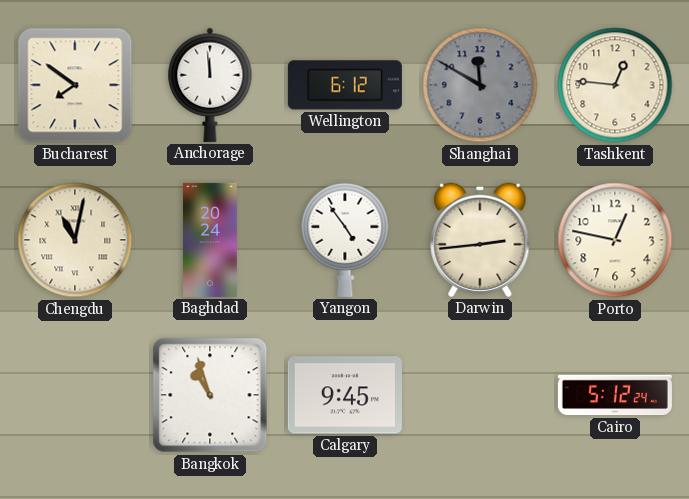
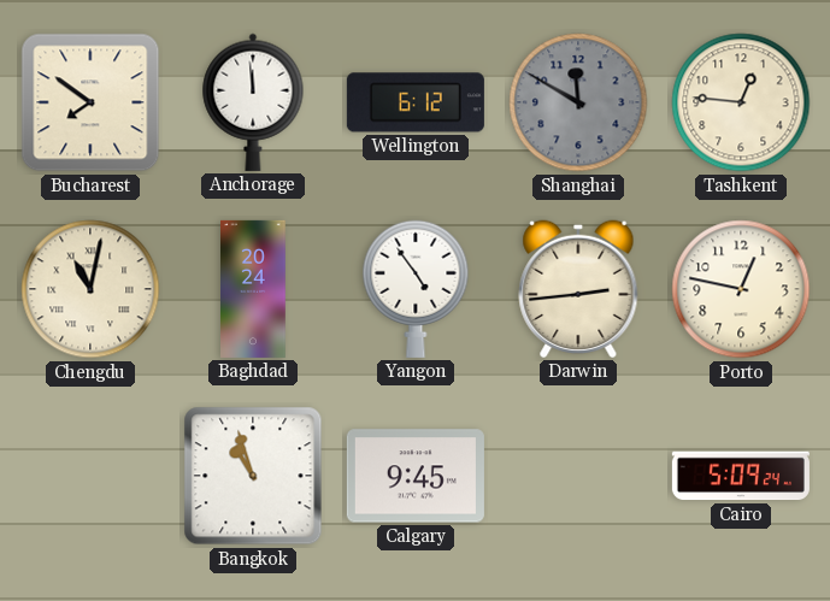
Cairo: 5:12 -> 5:09
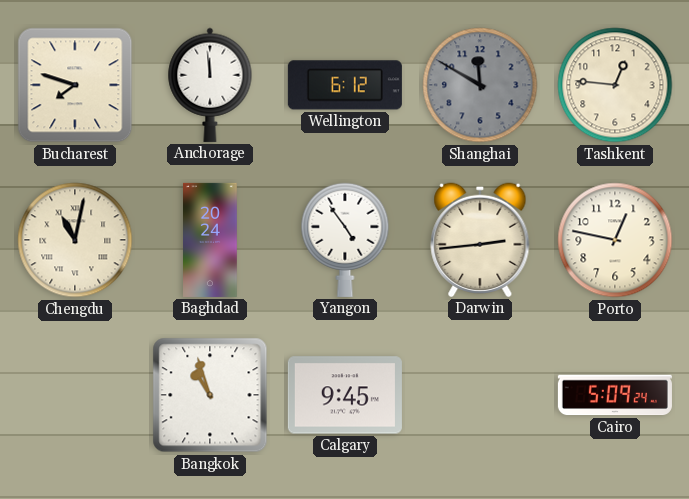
Bucharest: 7:51 -> 7:48
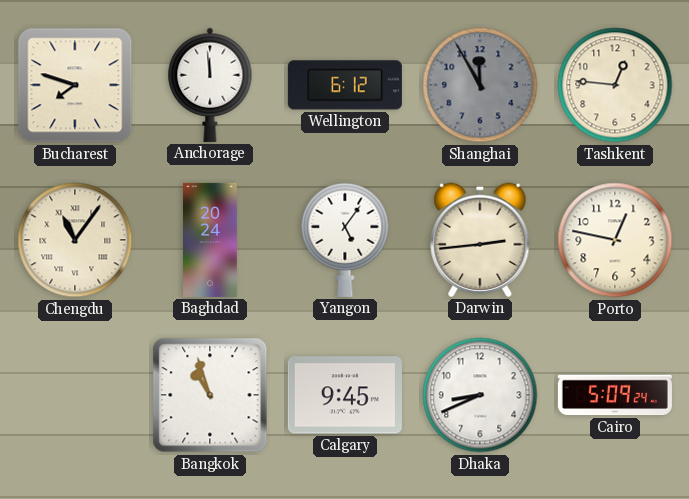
Shanghai: 11:50 -> 11:55
Chengdu: 11:02 -> 11:06
Yangon: 4:54 -> 5:06
Dhaka: none -> 8:41
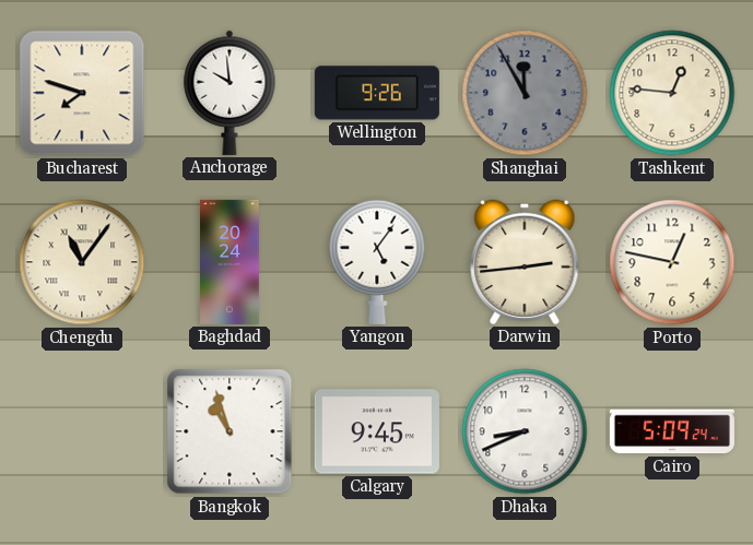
Anchorage: 11:59 -> 9:59
Wellington: 6:12 -> 9:26
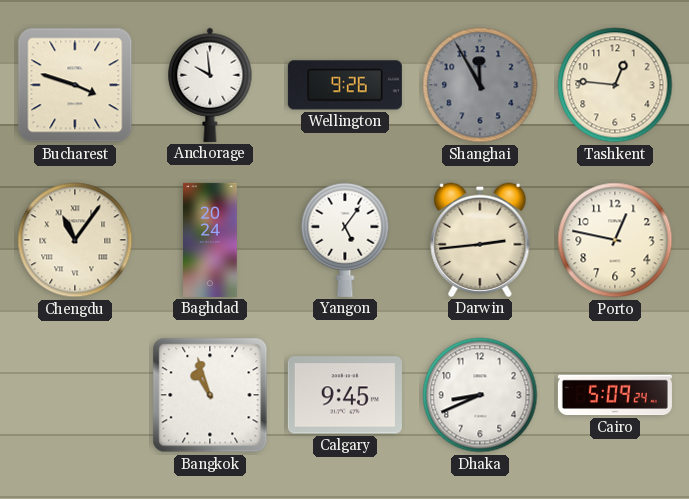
Bucharest: 7:48 -> 3:48
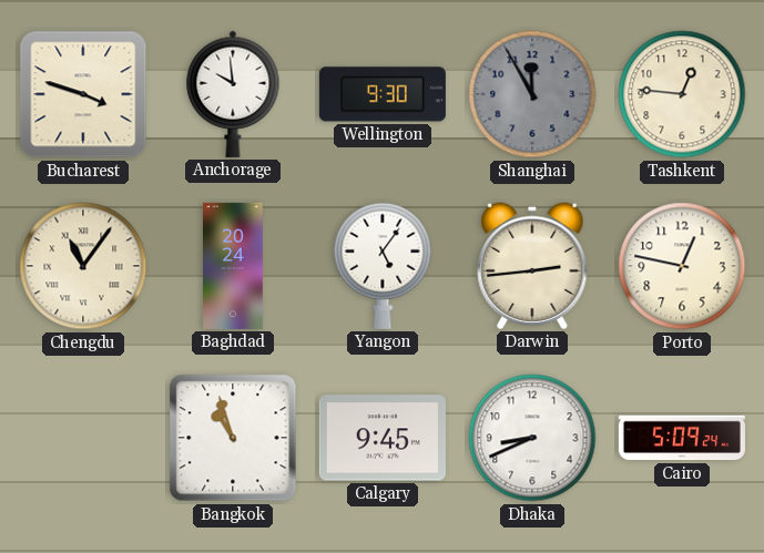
Wellington: 9:26 -> 9:30
